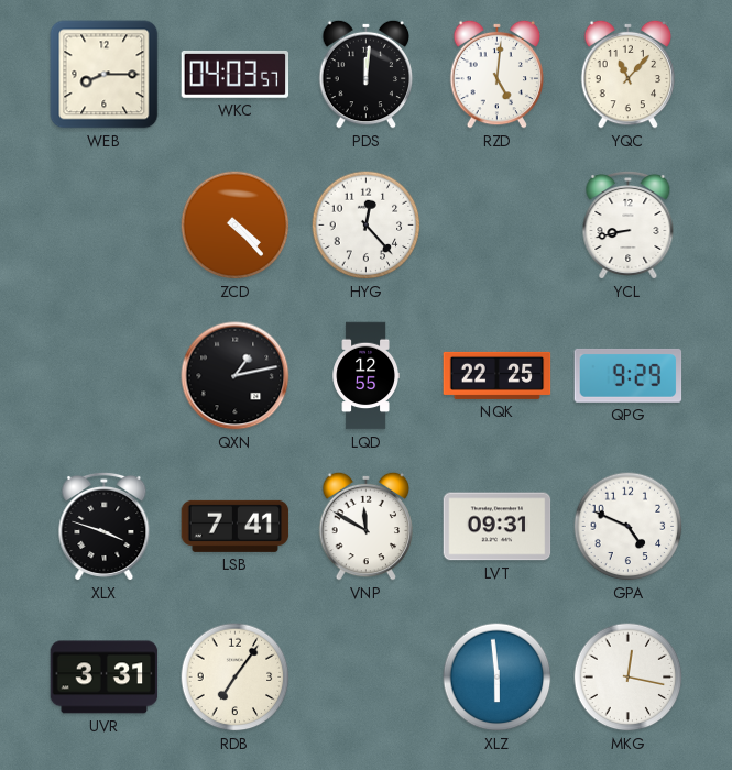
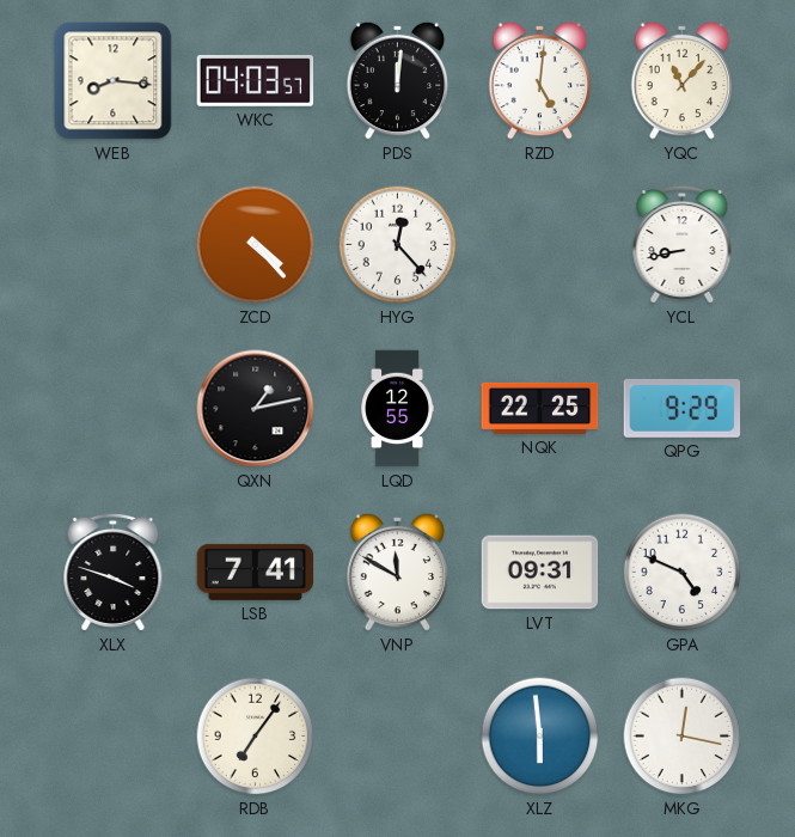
WEB: 8:15 -> 8:16
UVR: 3:31 -> none
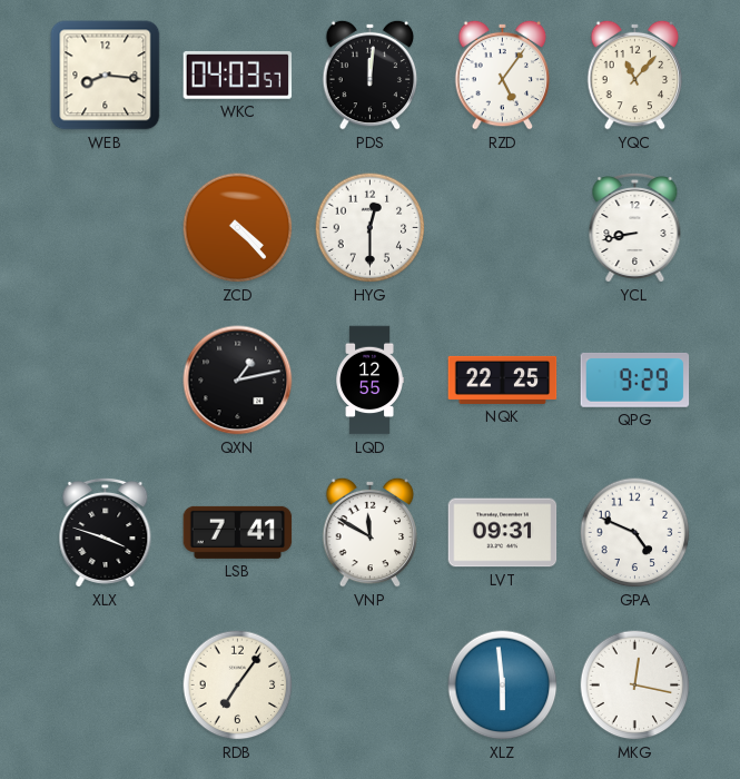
RZD: 5:01 -> 5:06
HYG: 12:23 -> 12:30
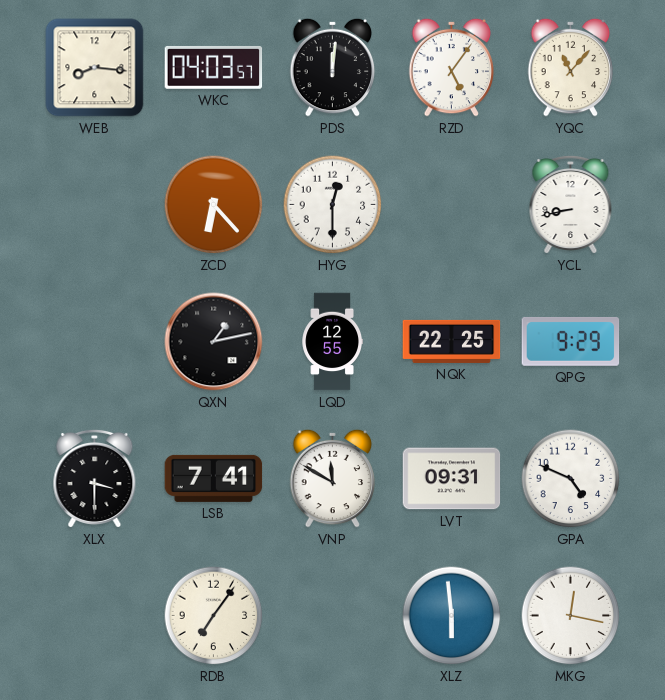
ZCD: 4:23 -> 6:23
XLX: 3:48 -> 3:30
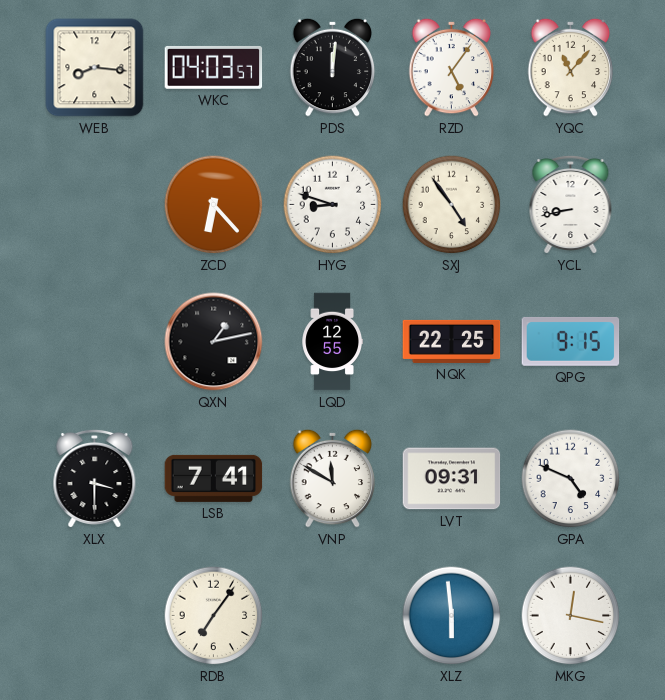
HYG: 12:30 -> 8:48
SXJ: none -> 4:54
QPG: 9:29 -> 9:15
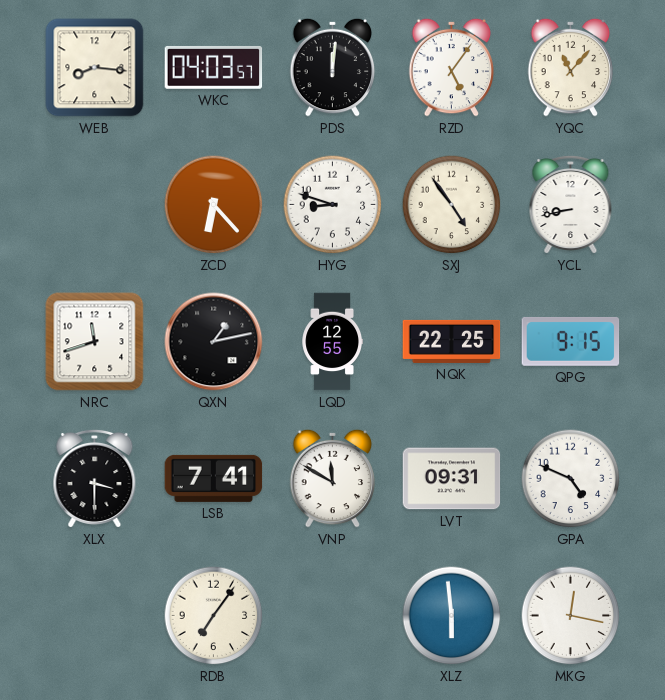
NRC: none -> 11:42
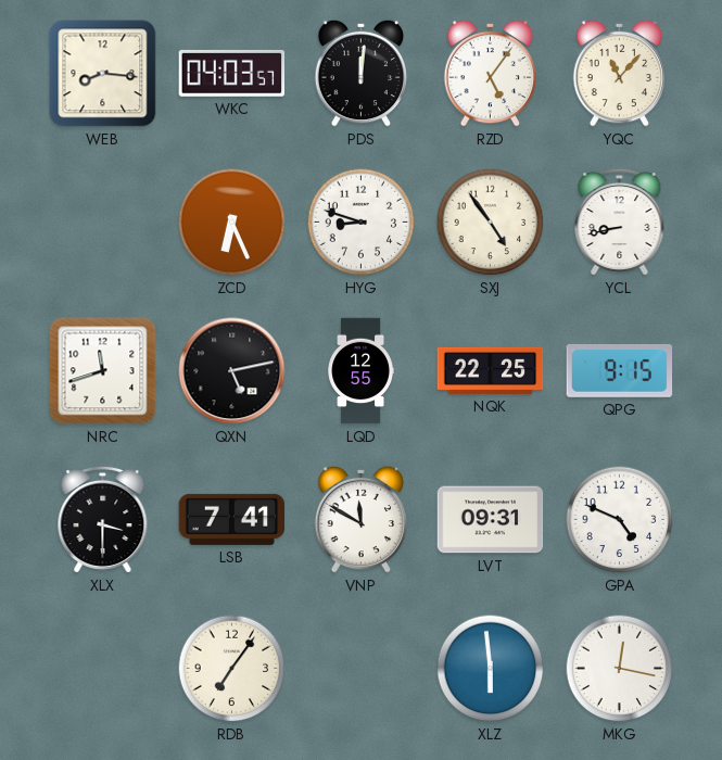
ZCD: 6:23 -> 6:26
QXN: 1:13 -> 5:13
